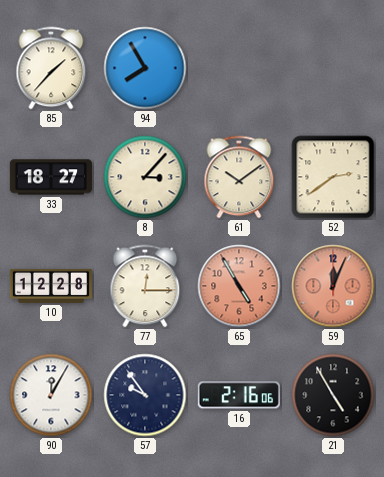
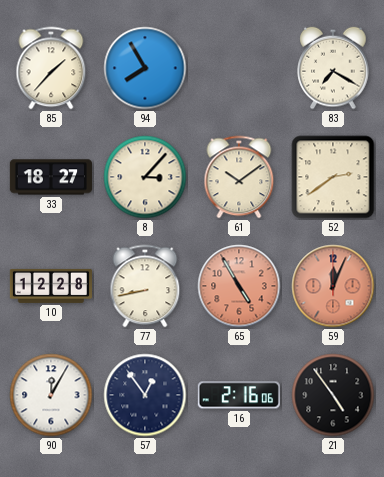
83: none -> 7:20
77: 12:15 -> 8:43
57: 9:54 -> 12:54
21: 4:55 -> 4:54
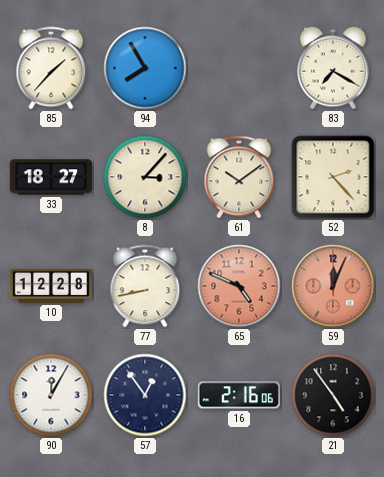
52: 2:39 -> 2:23
65: 4:55 -> 4:49
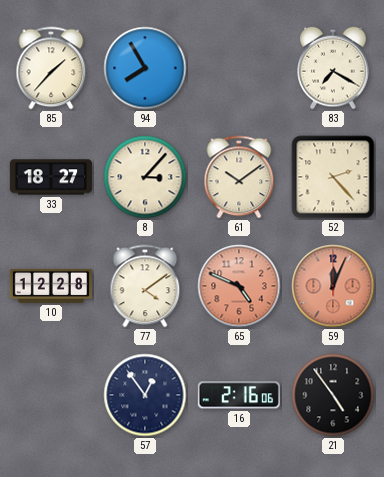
77: 8:43 -> 4:09
90: 12:05 -> none
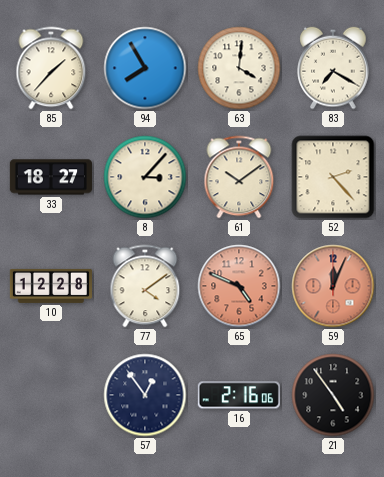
63: none -> 4:01
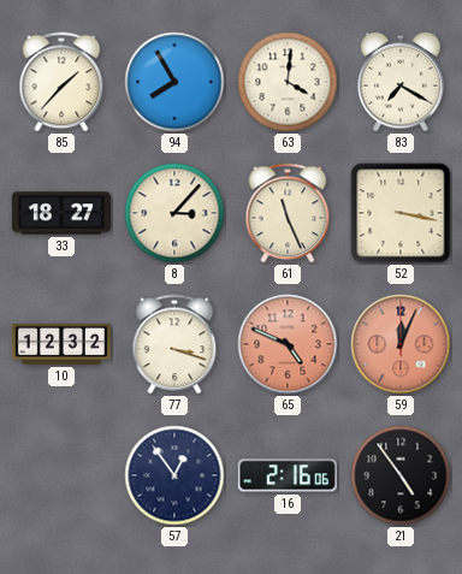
61: 10:09 -> 11:26
52: 2:23 -> 3:17
10: 12:28 -> 12:32
77: 4:09 -> 3:18
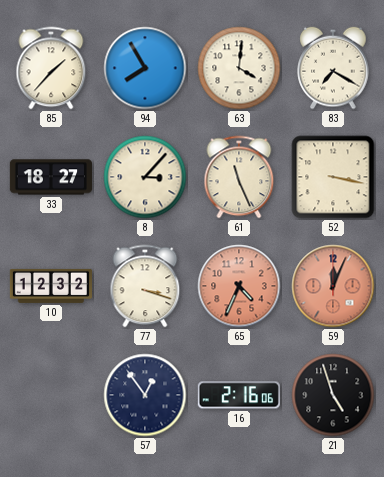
65: 4:49 -> 4:34
21: 4:54 -> 4:57
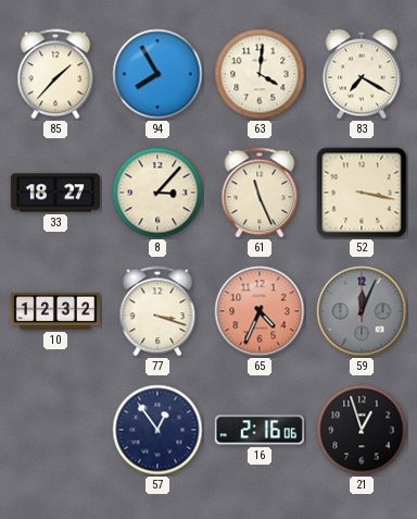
59 dial: salmon -> grey
21: 4:57 -> 12:57
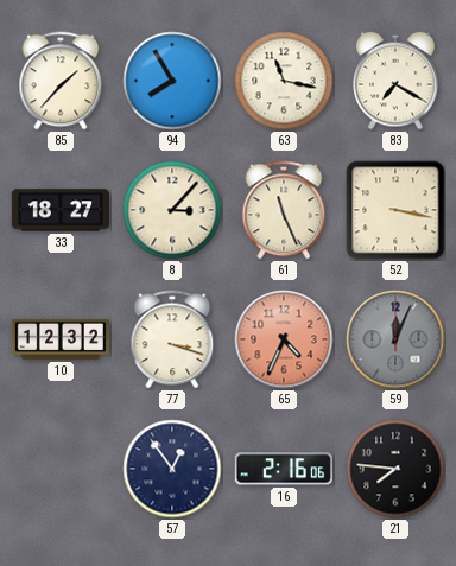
63: 4:01 -> 11:17
21: 12:57 -> 7:46
